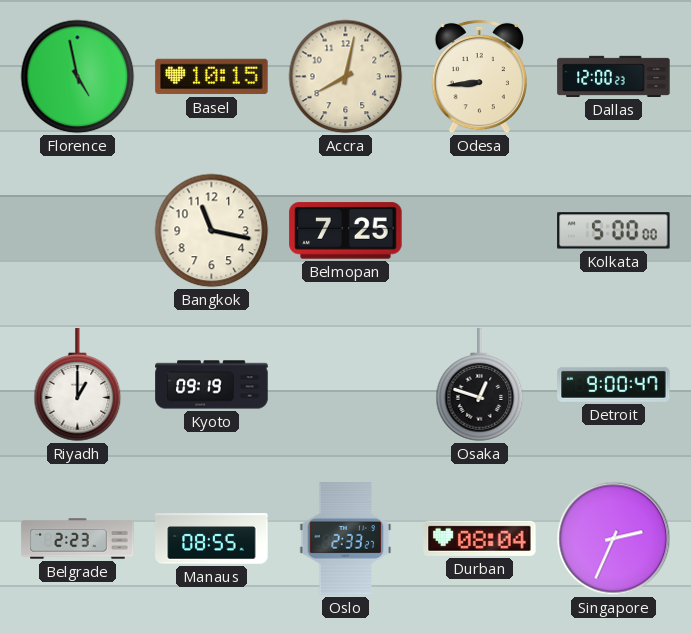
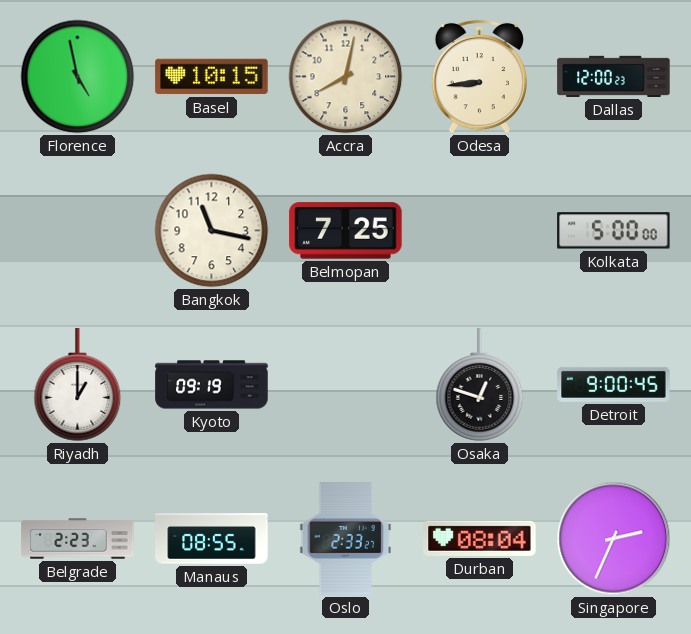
Detroit: 9:00:47 -> 9:00:45
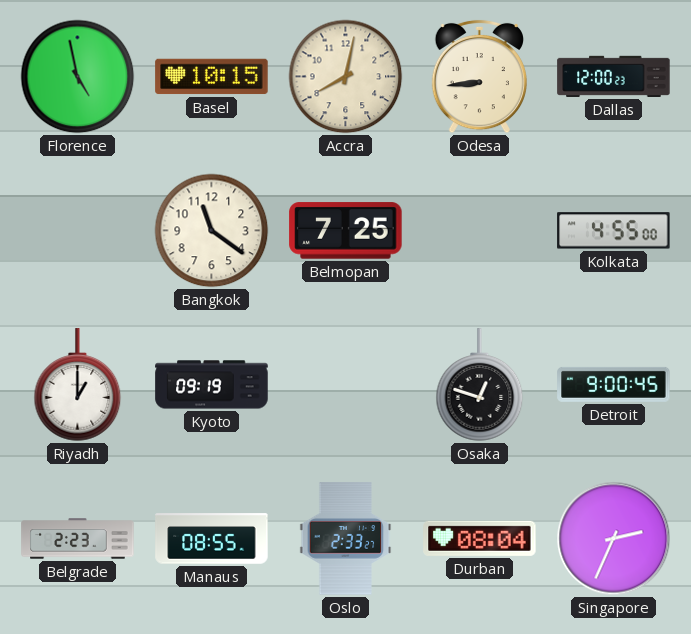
Bangkok: 11:17 -> 11:21
Kolkata: 5:00 -> 4:55
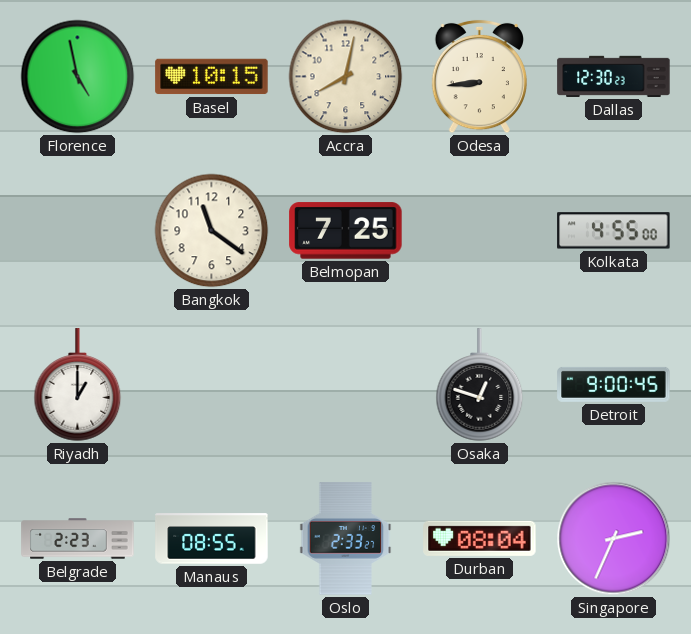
Dallas: 12:00 -> 12:30
Kyoto: 09:19 -> none
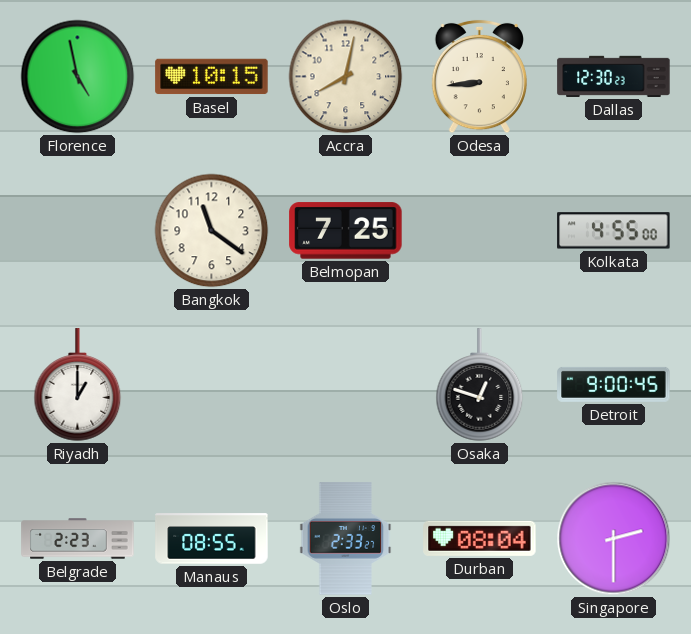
Singapore: 2:34 -> 2:30
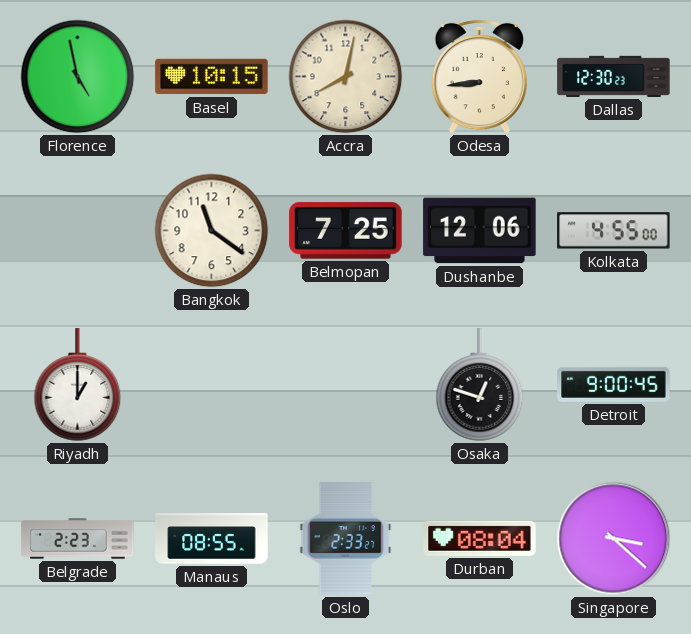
Dushanbe: none -> 12:06
Singapore: 2:30 -> 3:22
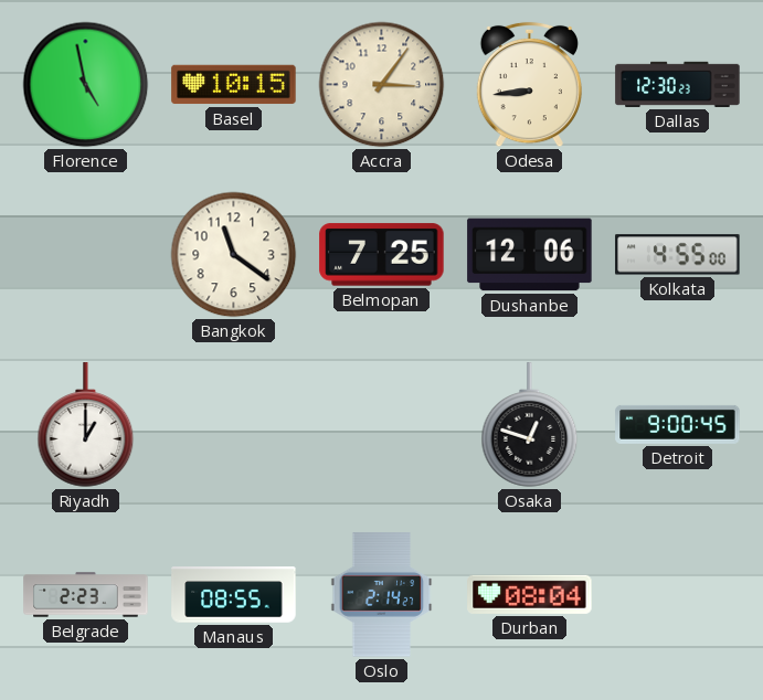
Accra: 8:02 -> 3:06
Oslo: 2:33 -> 2:14
Singapore: 3:22 -> none
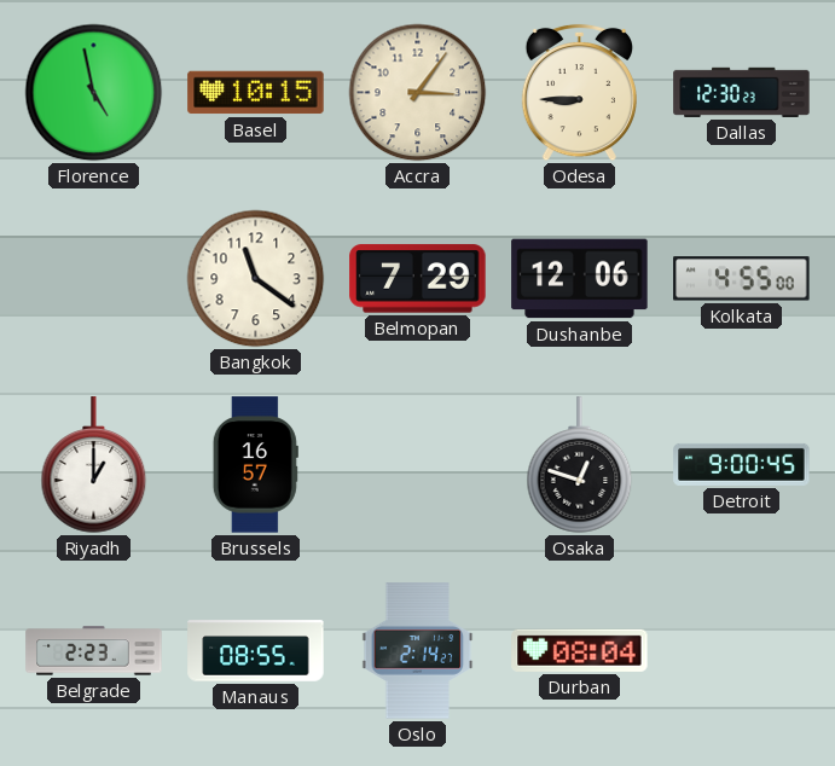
Odesa: 8:44 -> 8:45
Belmopan: 7:25 -> 7:29
Brussels: none -> 16:57
